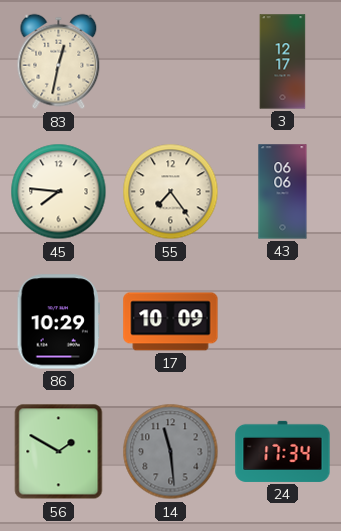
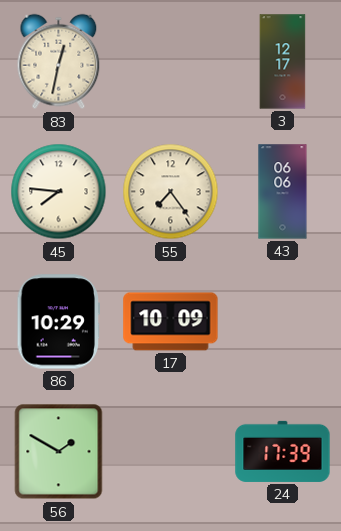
14: 11:29 -> none
24: 17:34 -> 17:39
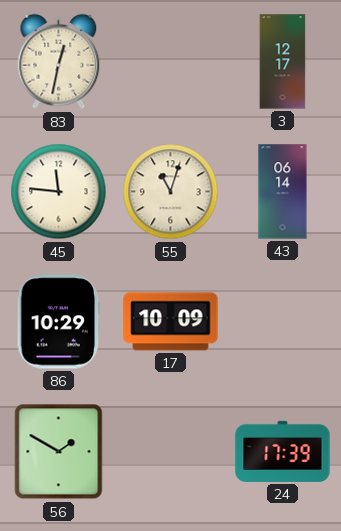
45: 7:46 -> 11:46
55: 7:24 -> 11:03
43: 06:06 -> 06:14
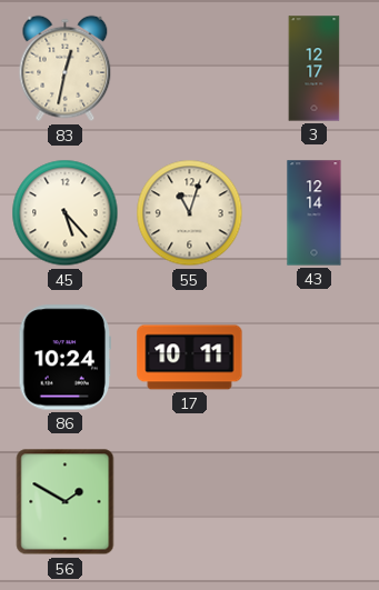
45: 11:46 -> 5:23
43: 06:14 -> 12:14
86: 10:29 -> 10:24
17: 10:09 -> 10:11
24: 17:39 -> none
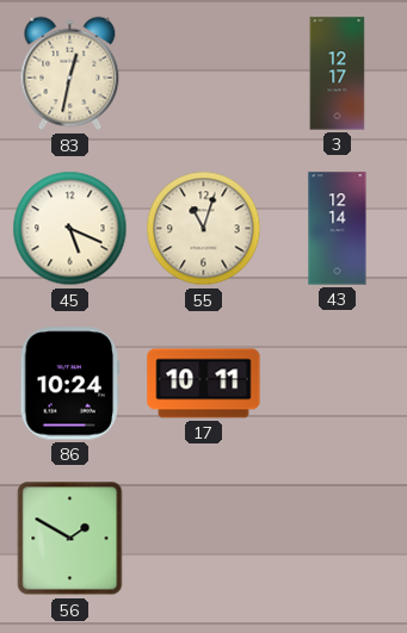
45: 5:23 -> 5:19
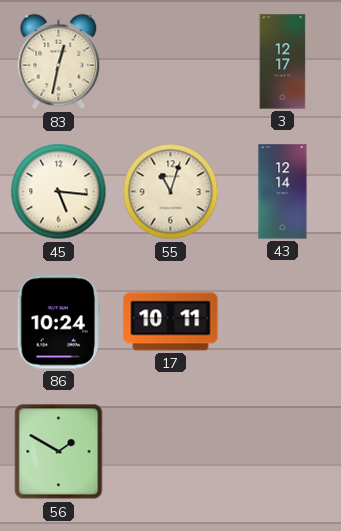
45: 5:19 -> 5:16
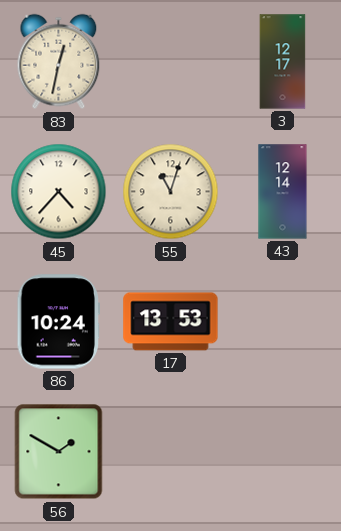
45: 5:16 -> 4:37
17: 10:11 -> 13:53
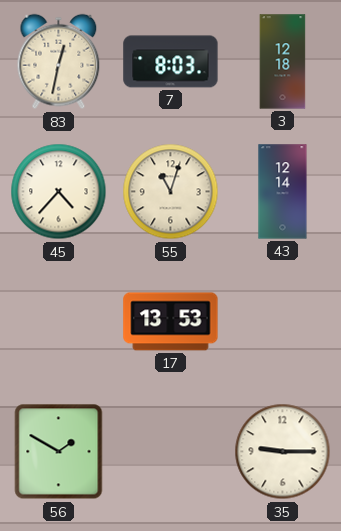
7: none -> 8:03
3: 12:17 -> 12:18
86: 10:24 -> none
35: none -> 9:15
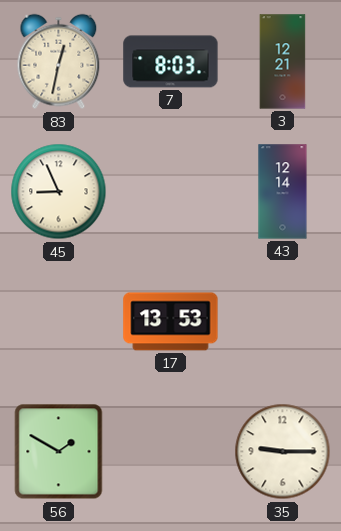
3: 12:18 -> 12:21
45: 4:37 -> 8:56
55: 11:03 -> none
